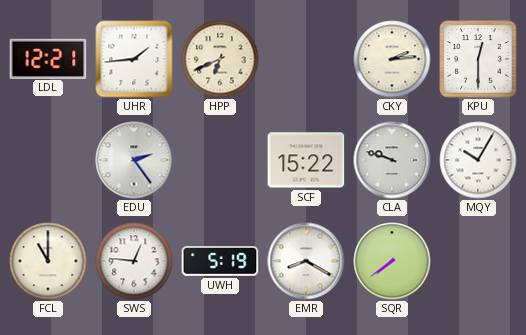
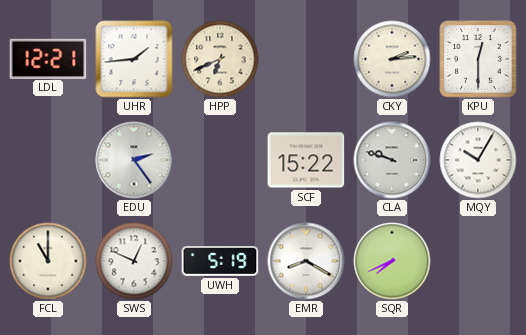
SWS: 12:46 -> 12:49
SQR: 7:39 -> 7:41
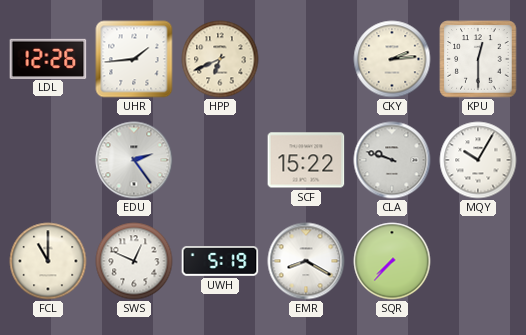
LDL: 12:21 -> 12:26
SQR: 7:41 -> 7:37
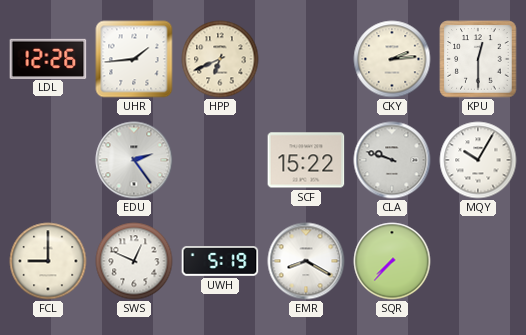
FCL: 11:00 -> 9:00
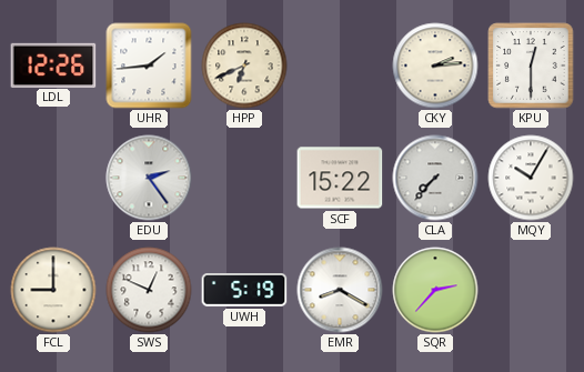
CLA: 9:48 -> 7:37
SQR: 7:37 -> 2:37
